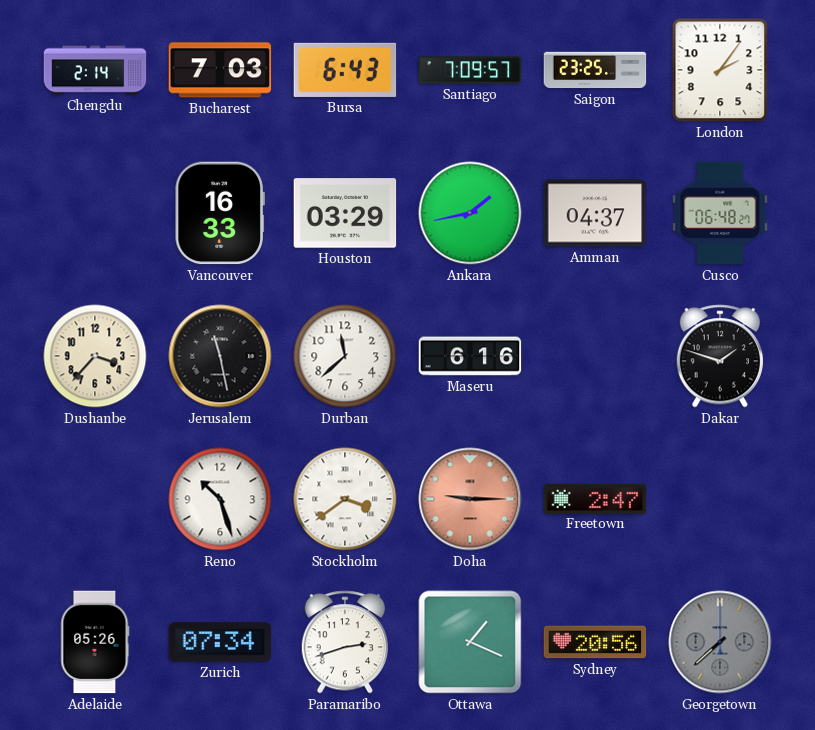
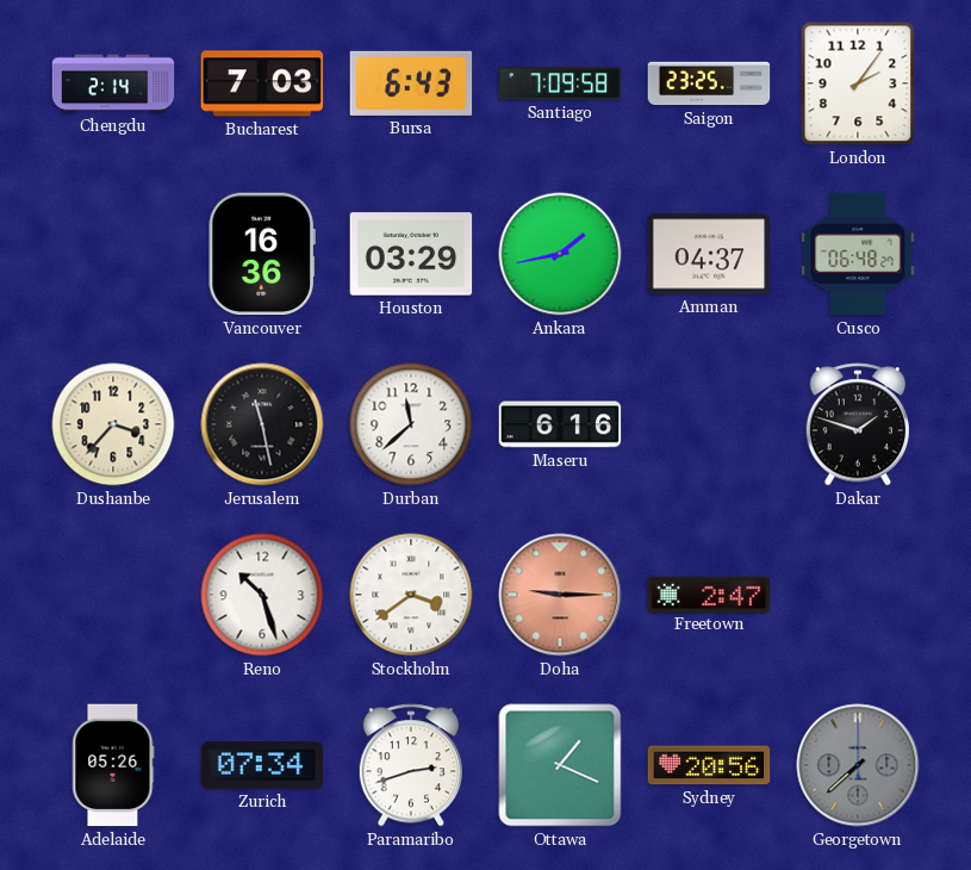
Santiago: 7:09:57 -> 7:09:58
Vancouver: 16:33 -> 16:36
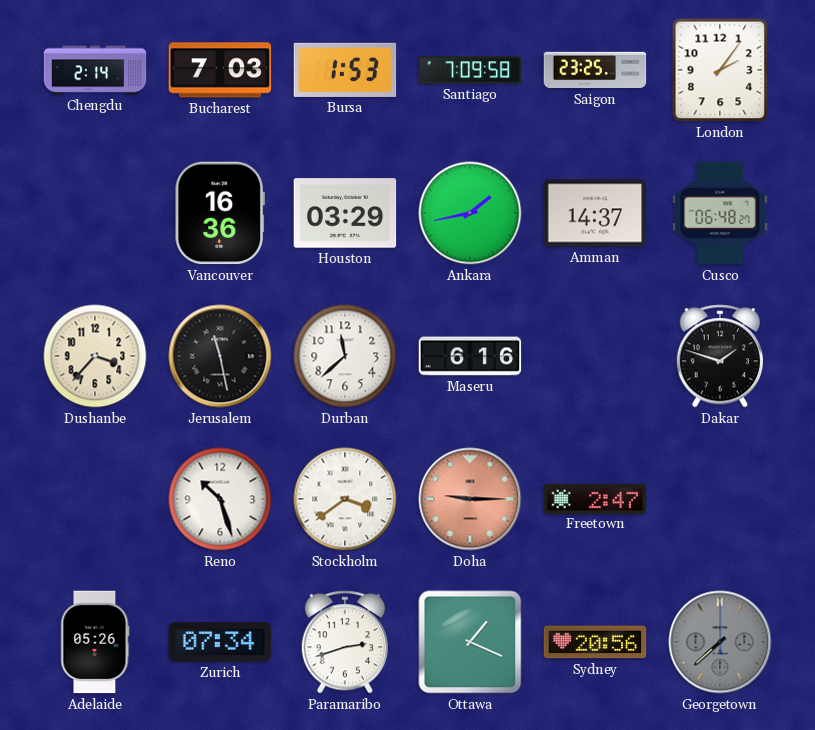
Bursa: 6:43 -> 1:53
Amman: 04:37 -> 14:37
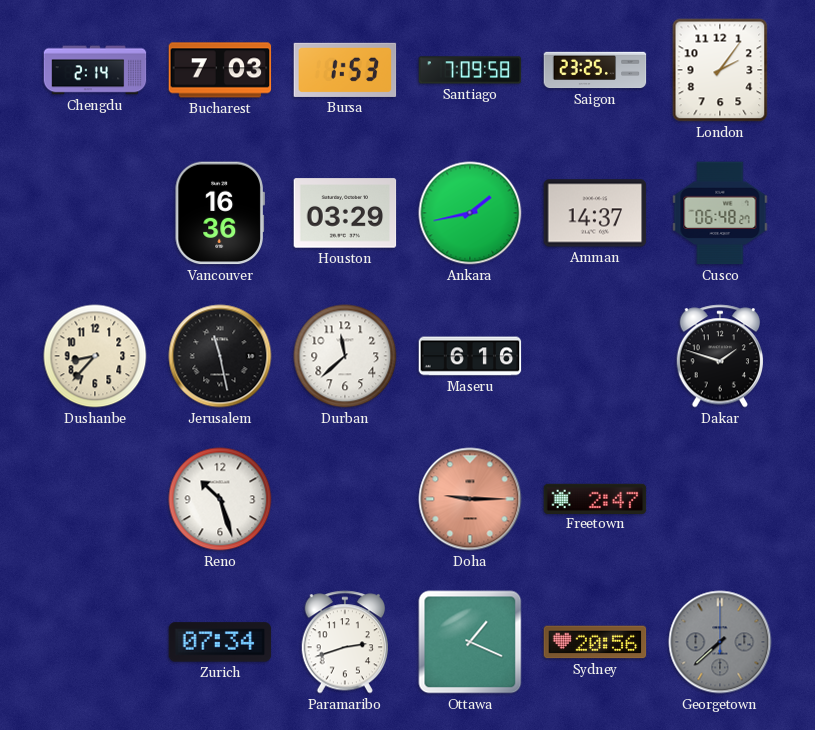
Dushanbe: 3:37 -> 8:37
Stockholm: 3:39 -> none
Adelaide: 05:26 -> none
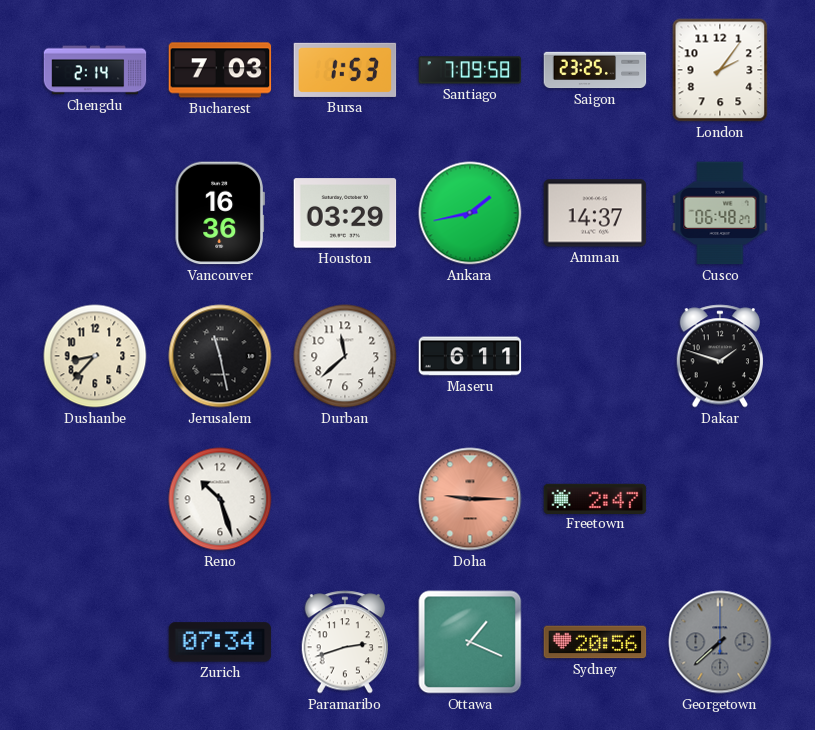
Maseru: 6:16 -> 6:11
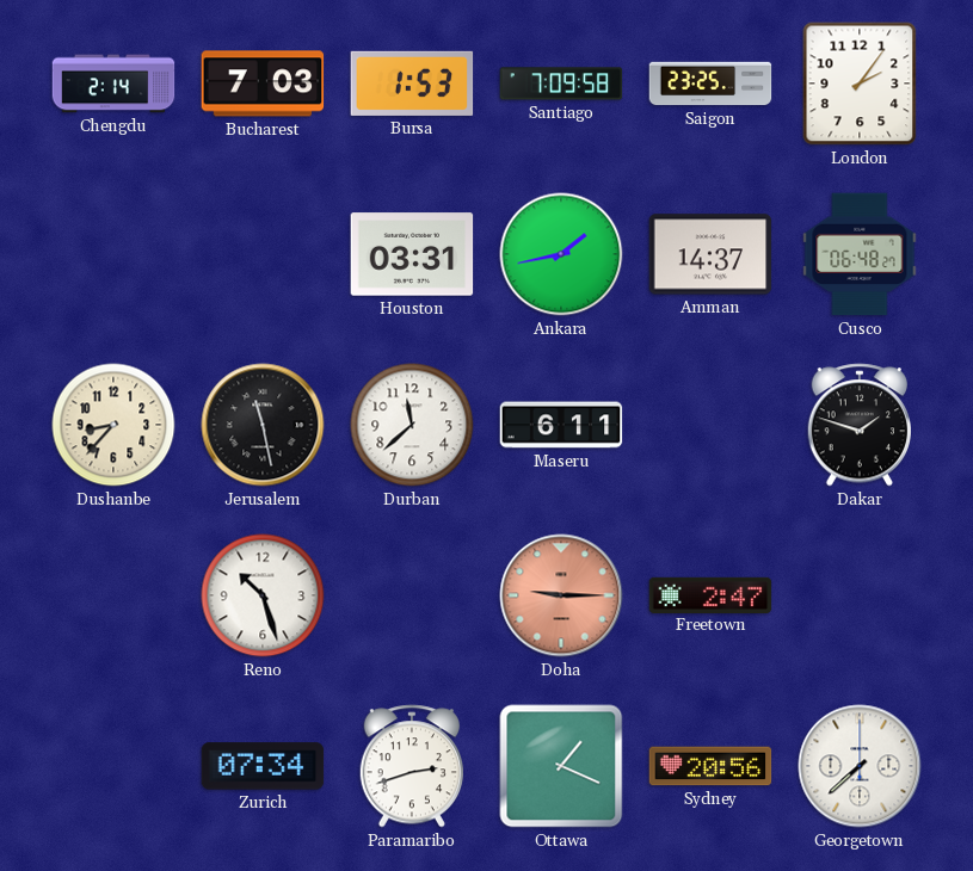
Vancouver: 16:36 -> none
Houston: 03:29 -> 03:31
Georgetown dial: grey -> white
